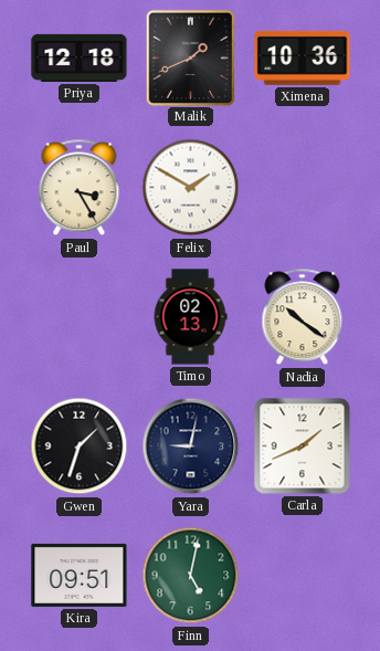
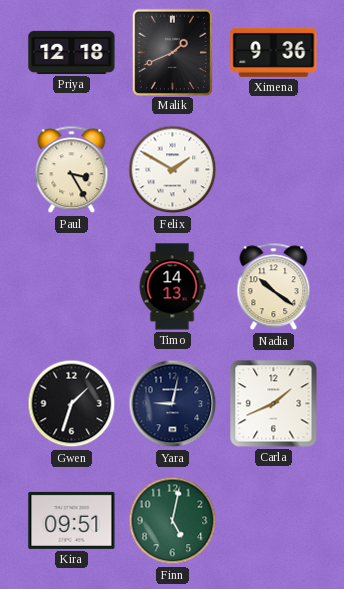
Ximena: 10:36 -> 9:36
Timo: 02:13 -> 14:13
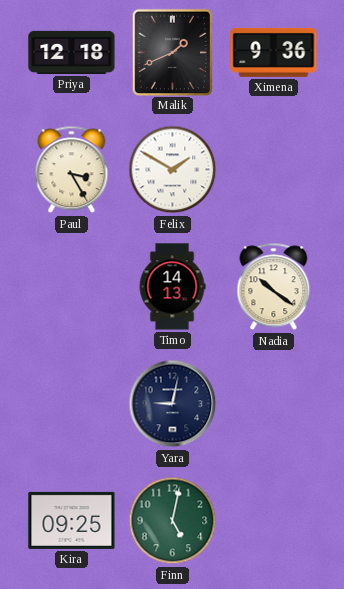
Gwen: 1:33 -> none
Carla: 1:41 -> none
Kira: 09:51 -> 09:25
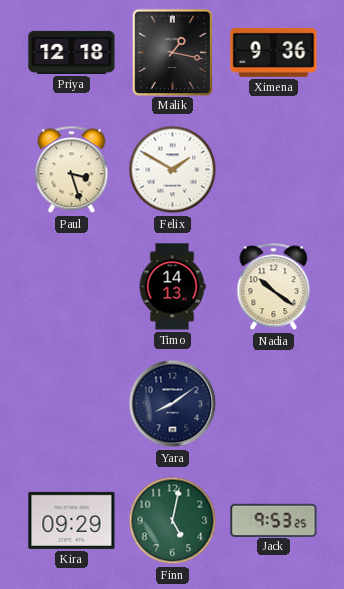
Malik: 1:41 -> 1:17
Paul: 3:25 -> 3:27
Yara: 9:02 -> 8:09
Kira: 09:25 -> 09:29
Jack: none -> 9:53
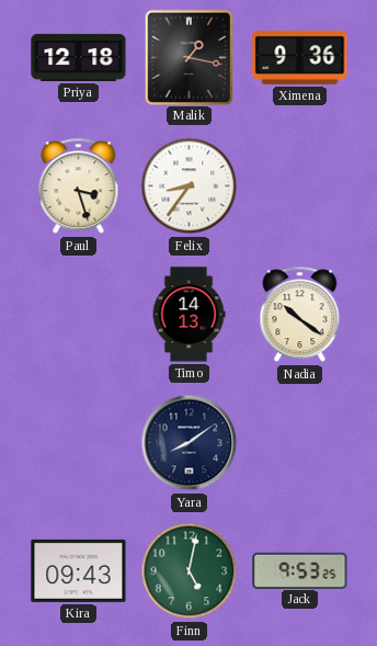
Felix: 1:50 -> 8:36
Kira: 09:29 -> 09:43
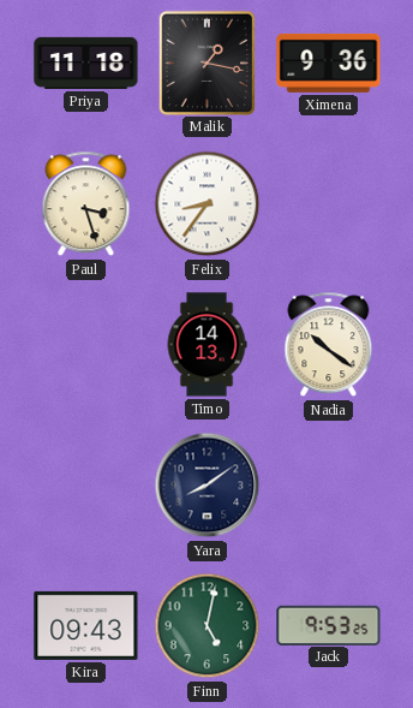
Priya: 12:18 -> 11:18
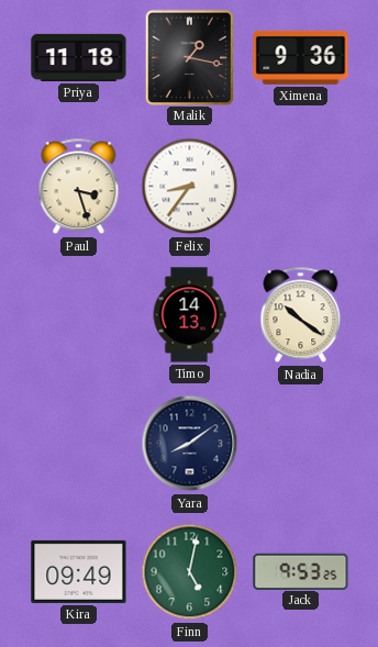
Kira: 09:43 -> 09:49
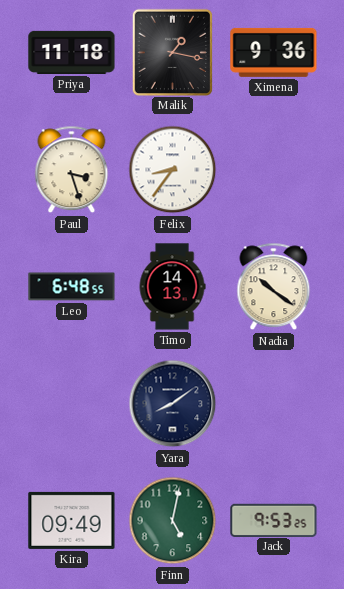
Leo: none -> 6:48
